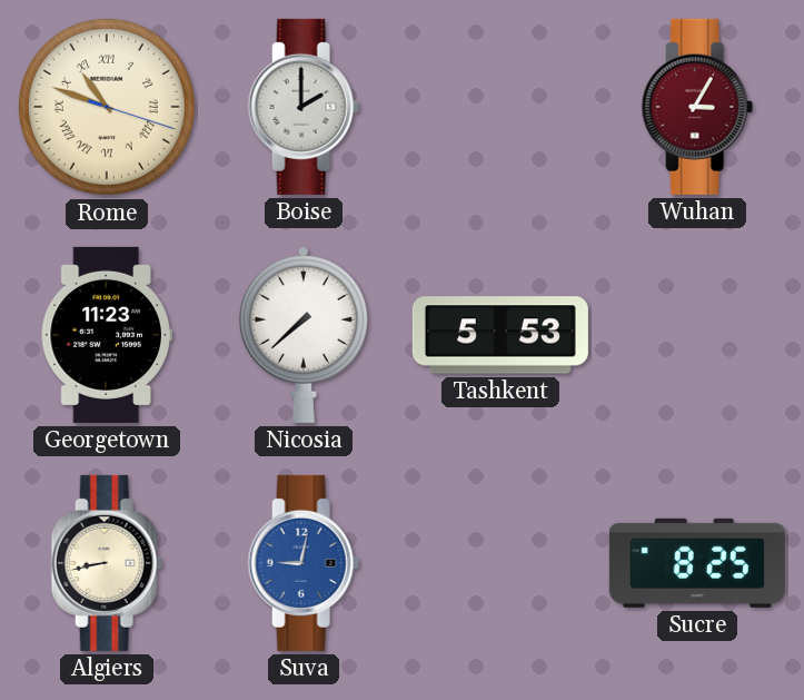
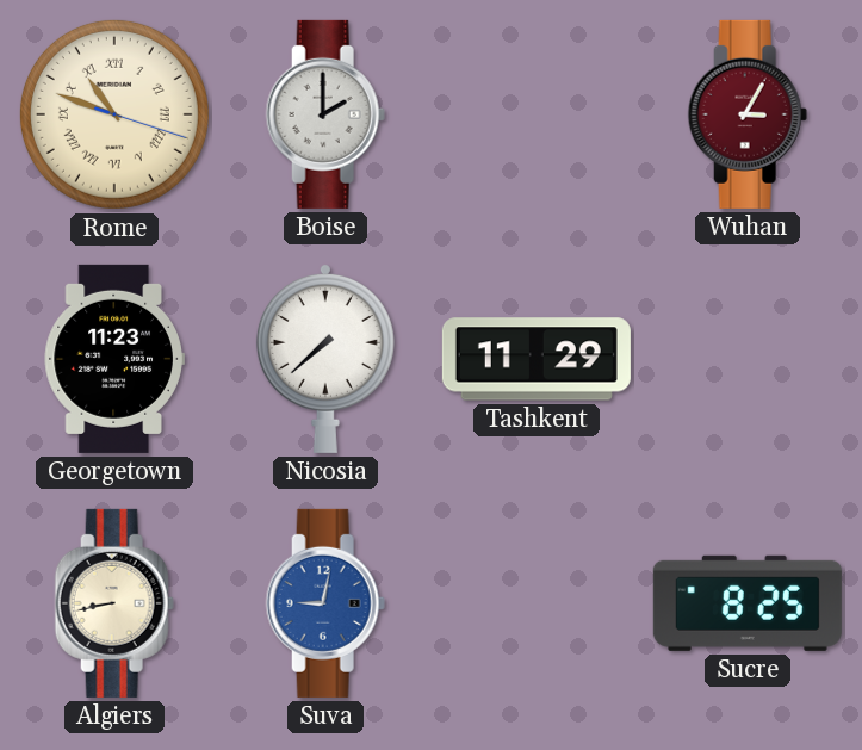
Tashkent: 5:53 -> 11:29
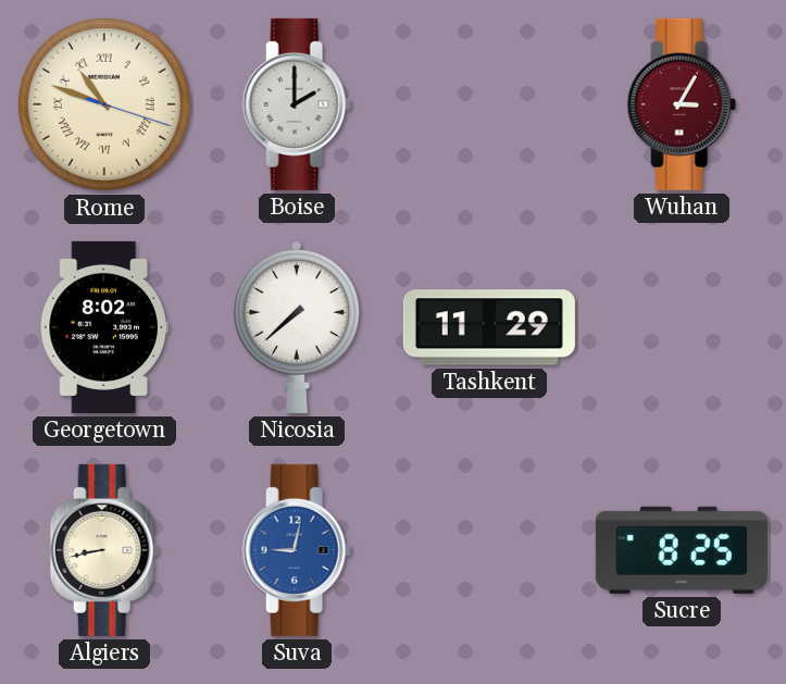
Georgetown: 11:23 -> 8:02
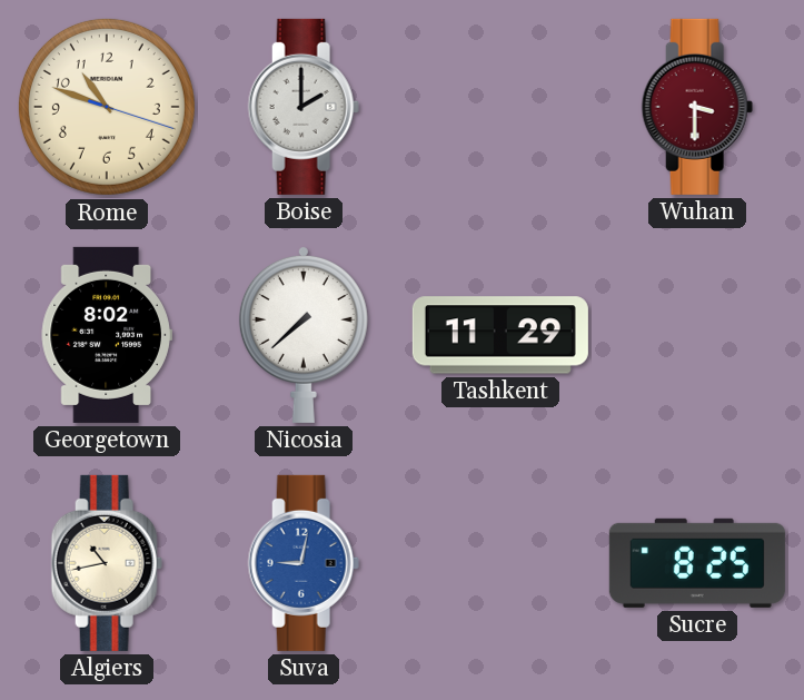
Rome numerals: Roman -> Arabic
Wuhan: 3:05 -> 3:30
Algiers: 8:43 -> 10:43
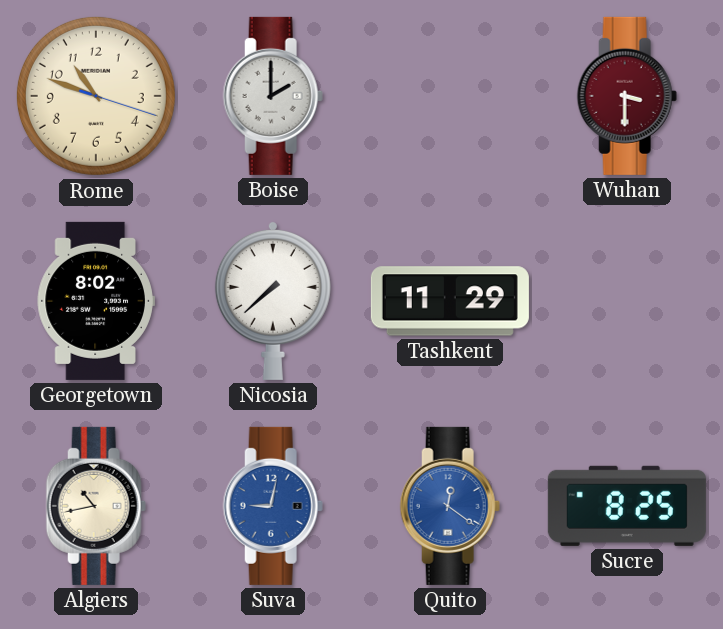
Quito: none -> 12:21
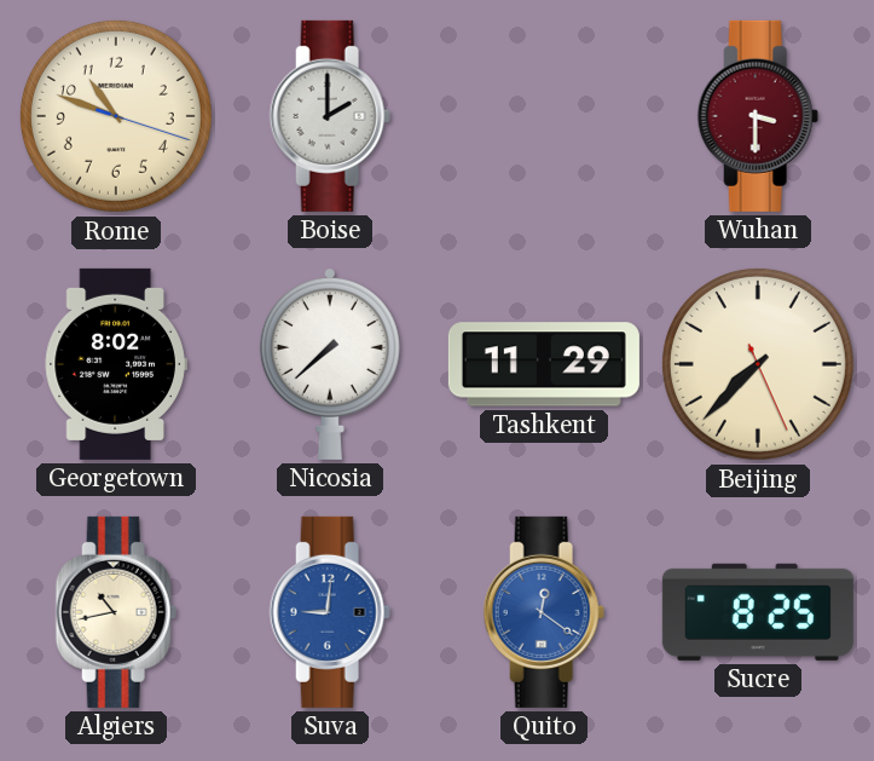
Beijing: none -> 7:37
Suva: 9:02 -> 9:01
